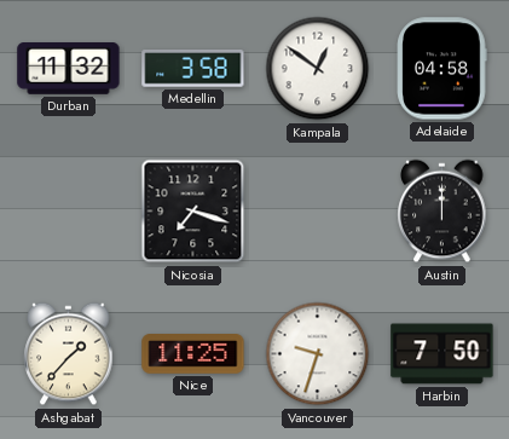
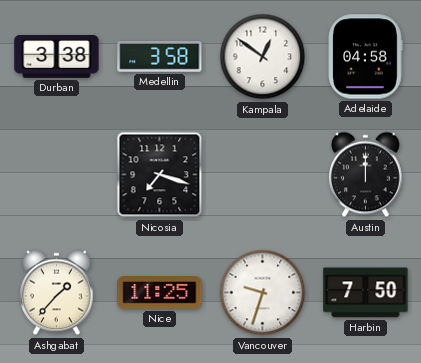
Durban: 11:32 -> 3:38
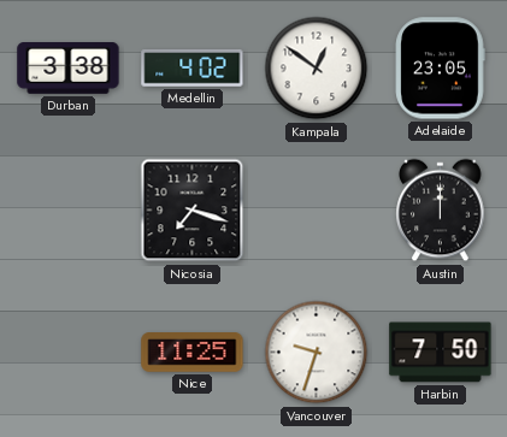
Medellin: 3:58 -> 4:02
Adelaide: 04:58 -> 23:05
Ashgabat: 1:37 -> none
